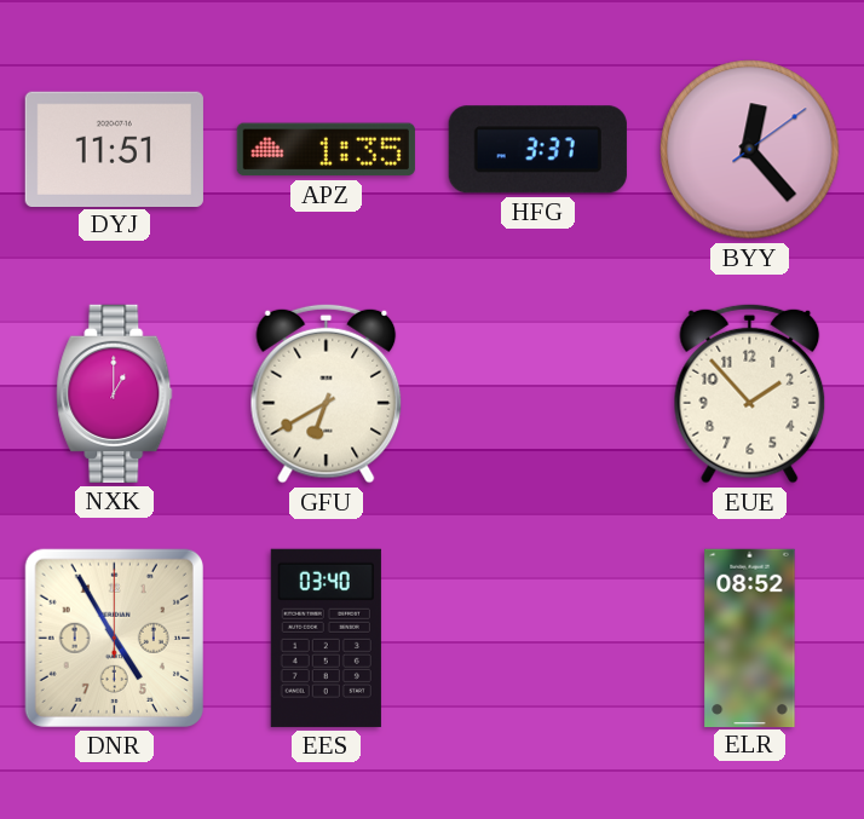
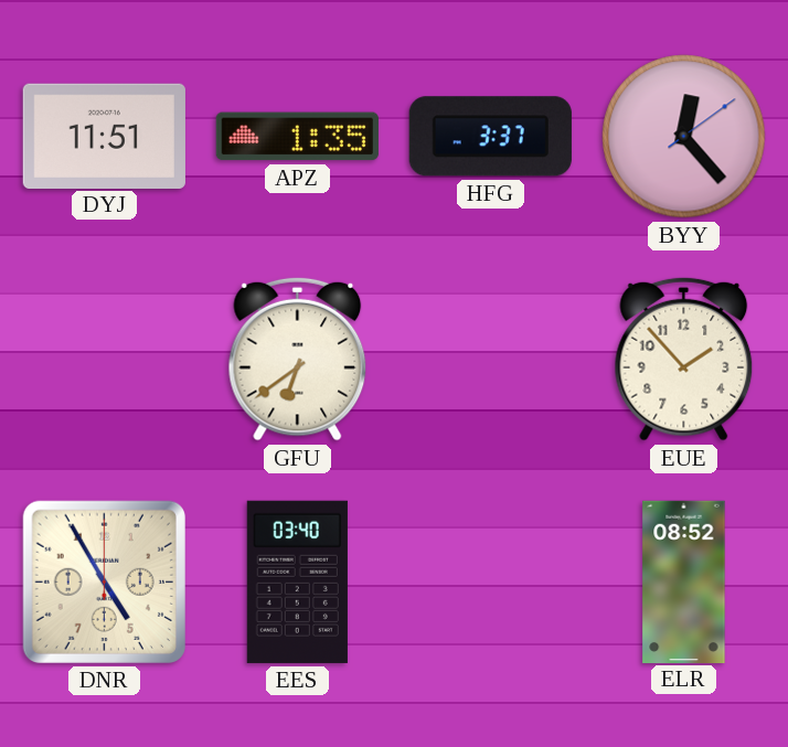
NXK: 1:00 -> none
GFU: 6:40 -> 6:39
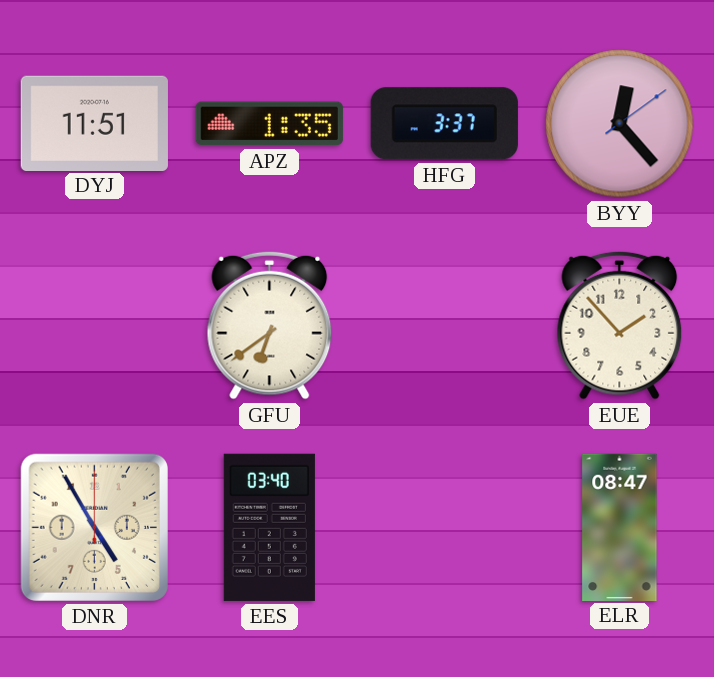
ELR: 08:52 -> 08:47
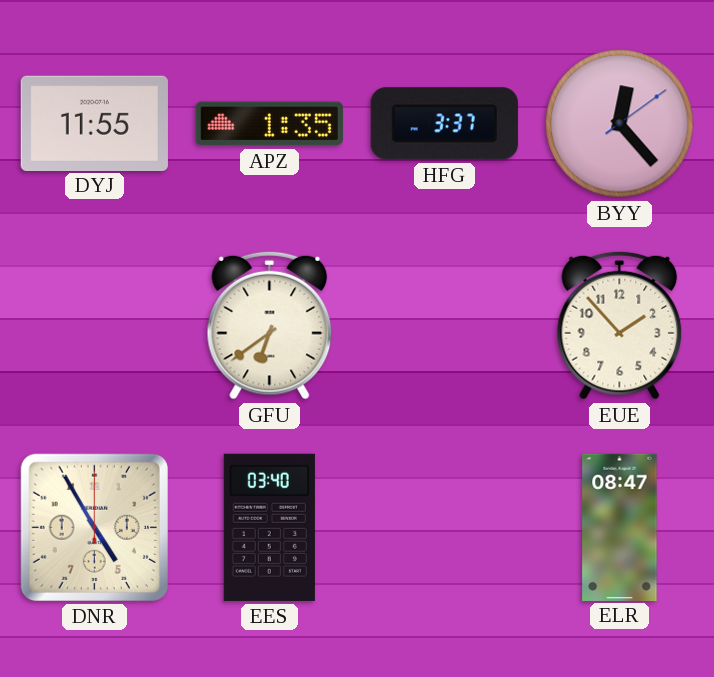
DYJ: 11:51 -> 11:55
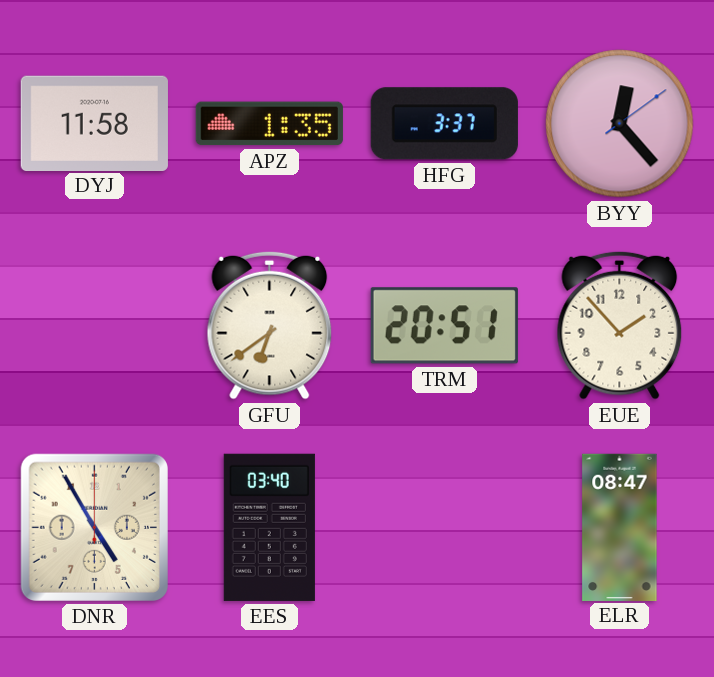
DYJ: 11:55 -> 11:58
TRM: none -> 20:51
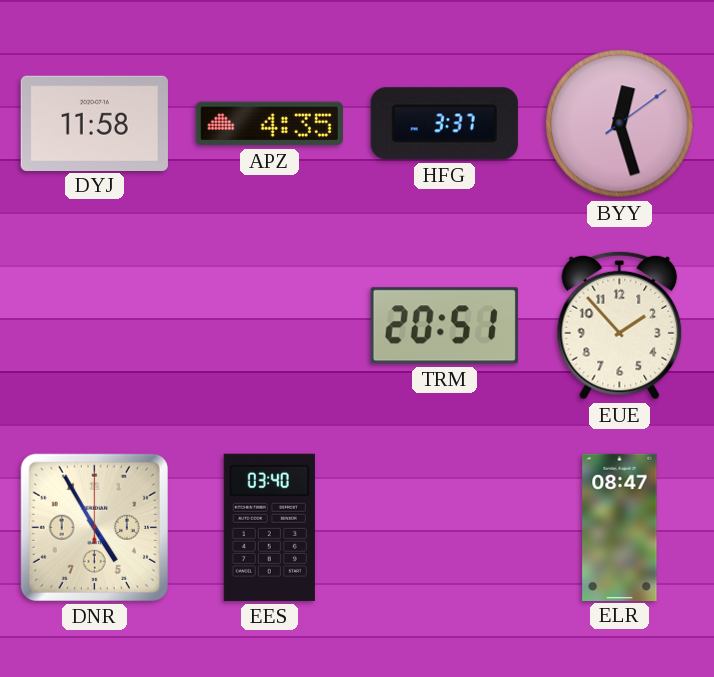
APZ: 1:35 -> 4:35
BYY: 12:23 -> 12:27
GFU: 6:39 -> none
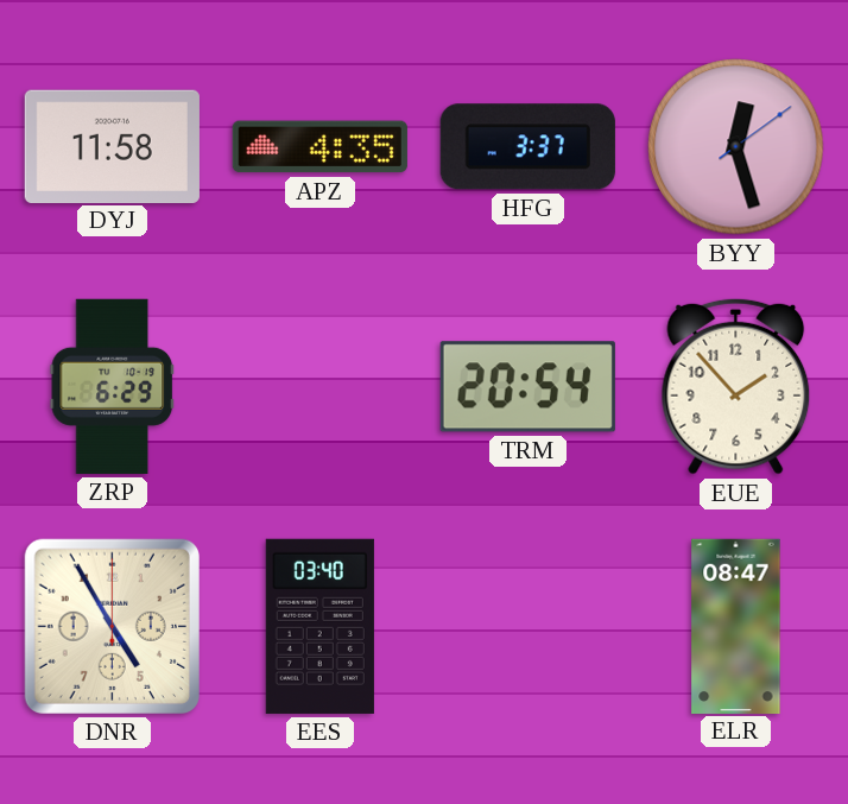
ZRP: none -> 6:29
TRM: 20:51 -> 20:54
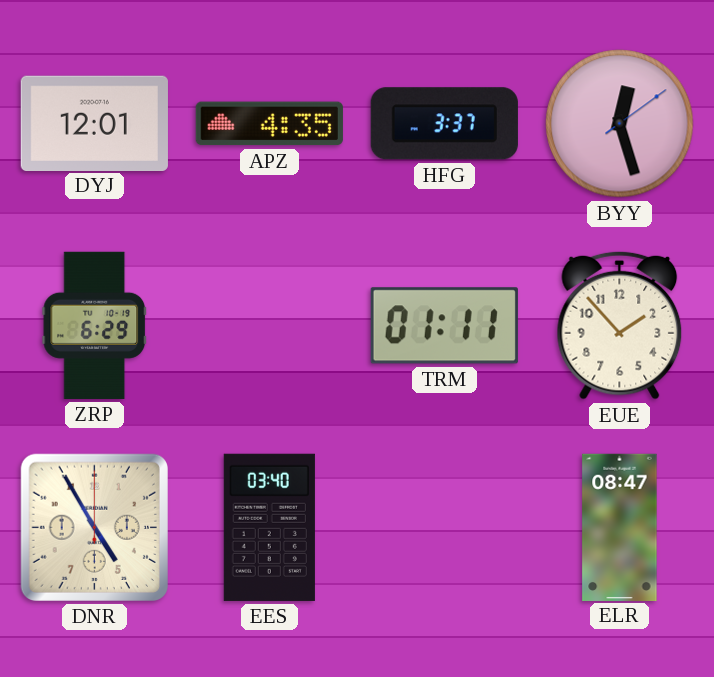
DYJ: 11:58 -> 12:01
TRM: 20:54 -> 01:11
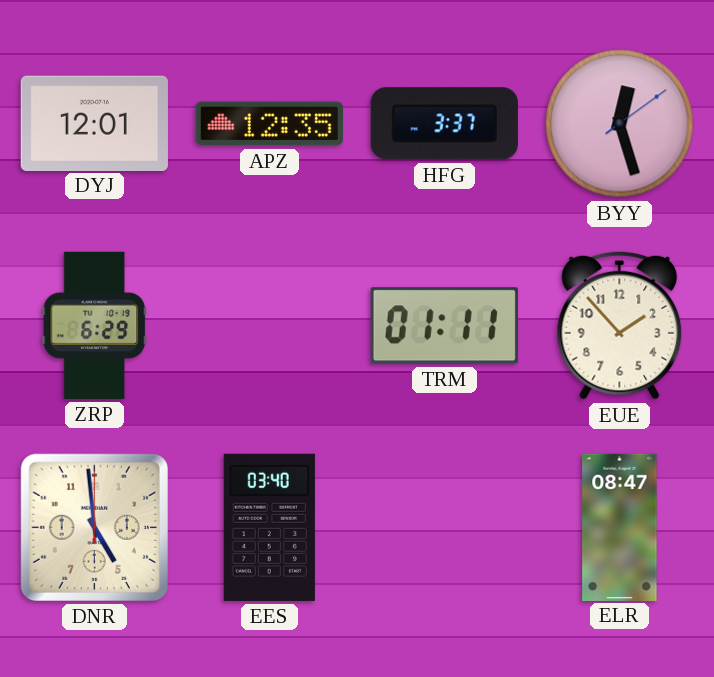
APZ: 4:35 -> 12:35
DNR: 4:55 -> 4:59
